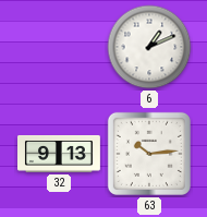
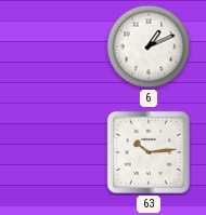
32: 9:13 -> none
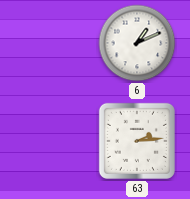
63: 10:14 -> 2:14
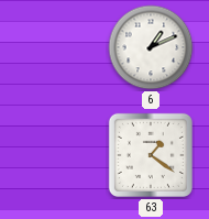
63: 2:14 -> 1:21
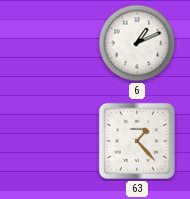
63: 1:21 -> 1:23
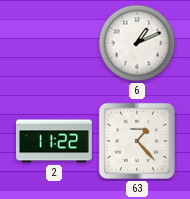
2: none -> 11:22
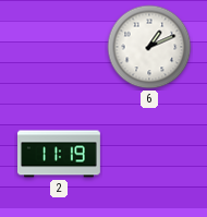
2: 11:22 -> 11:19
63: 1:23 -> none
